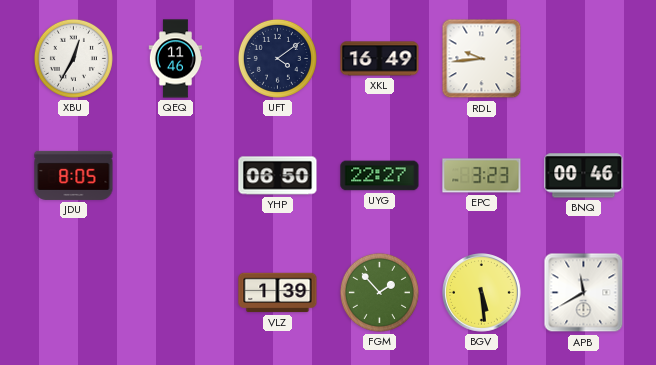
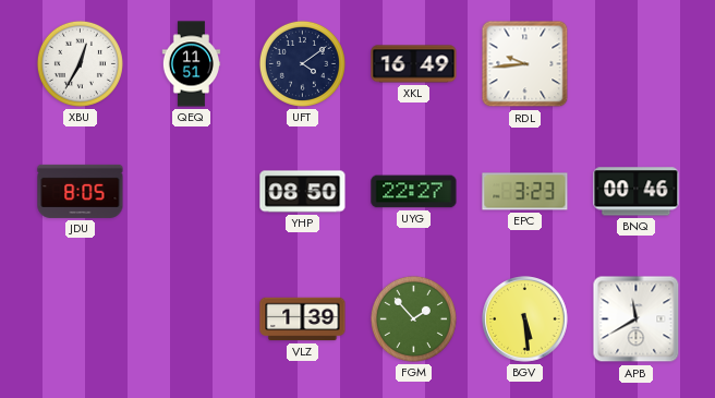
QEQ: 11:46 -> 11:51
YHP: 06:50 -> 08:50
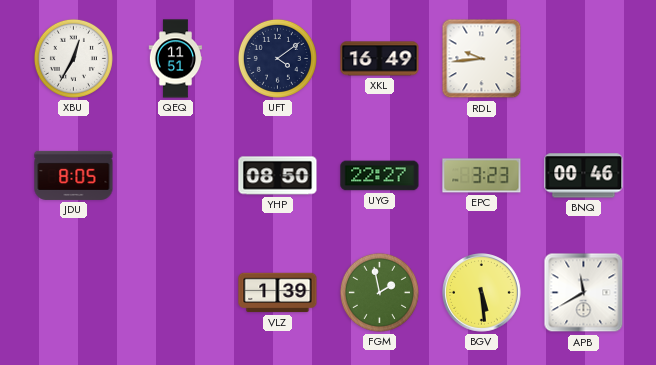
FGM: 1:53 -> 1:58
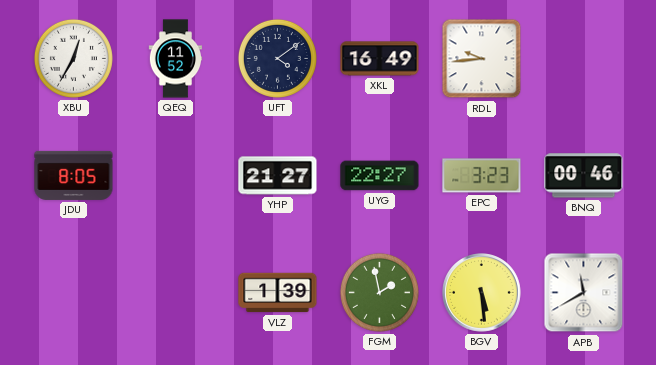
QEQ: 11:51 -> 11:52
YHP: 08:50 -> 21:27
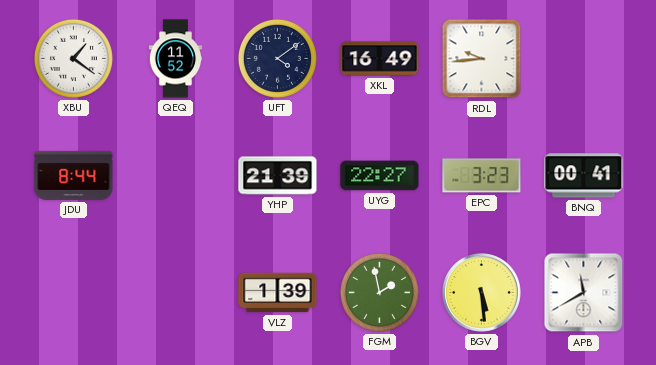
XBU: 12:35 -> 1:21
JDU: 8:05 -> 8:44
YHP: 21:27 -> 21:39
BNQ: 00:46 -> 00:41
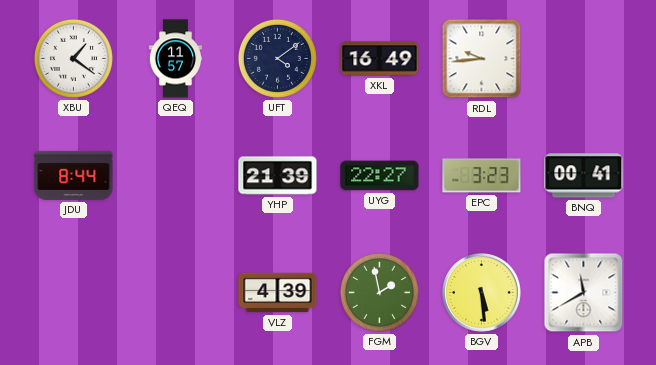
QEQ: 11:52 -> 11:57
VLZ: 1:39 -> 4:39
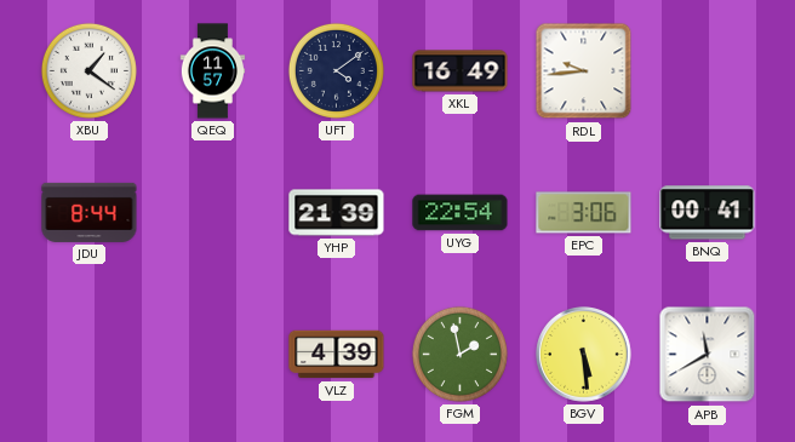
UYG: 22:27 -> 22:54
EPC: 3:23 -> 3:06
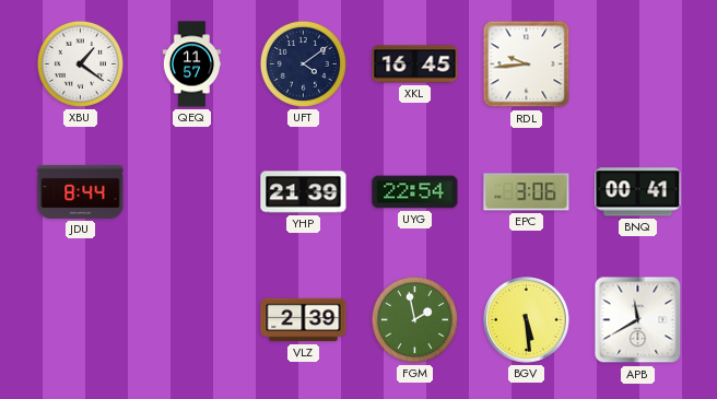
XKL: 16:49 -> 16:45
VLZ: 4:39 -> 2:39
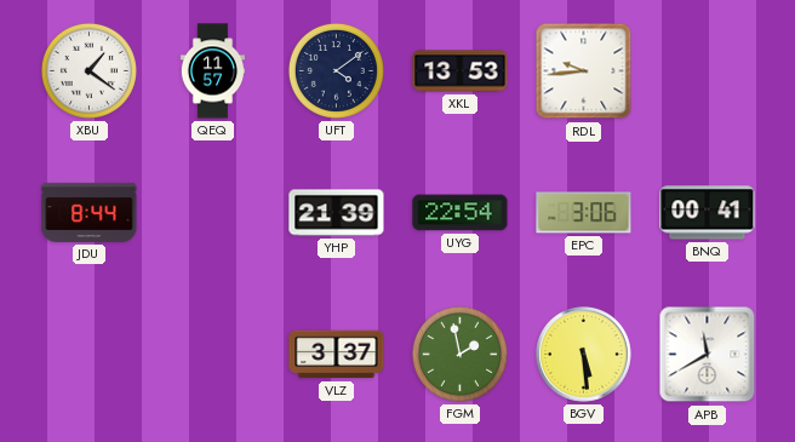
XKL: 16:45 -> 13:53
VLZ: 2:39 -> 3:37
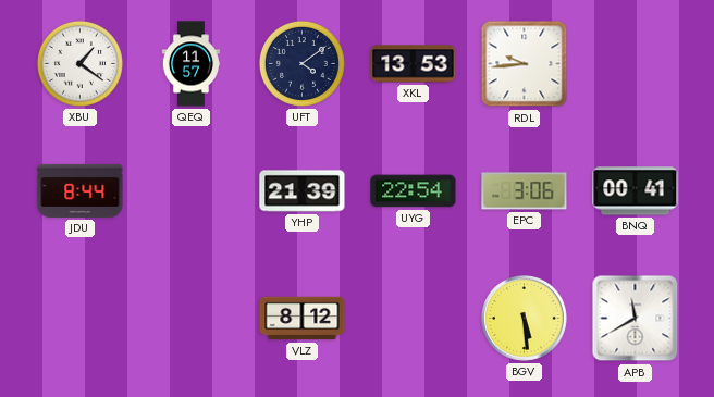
VLZ: 3:37 -> 8:12
FGM: 1:58 -> none
